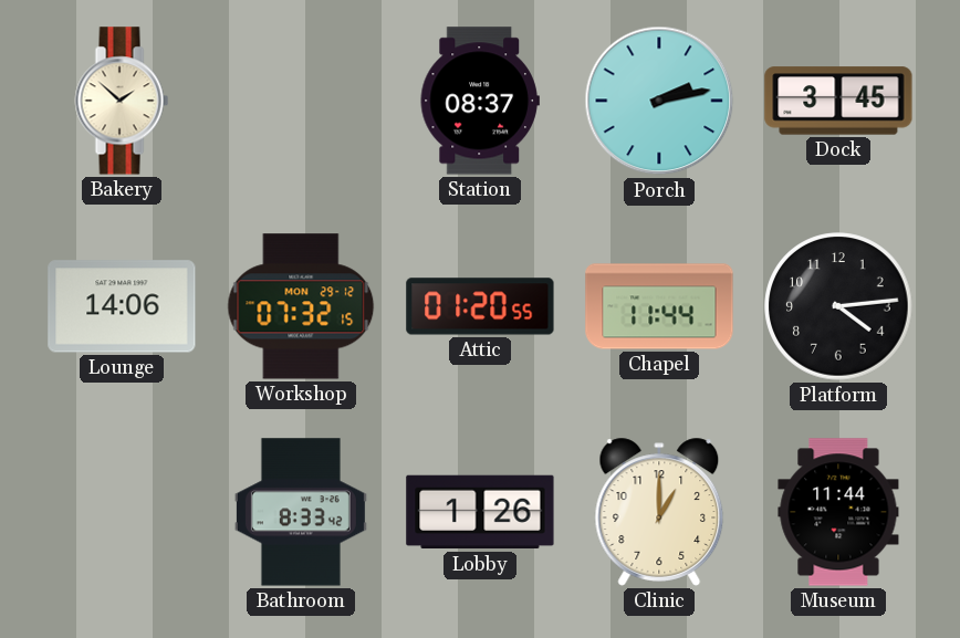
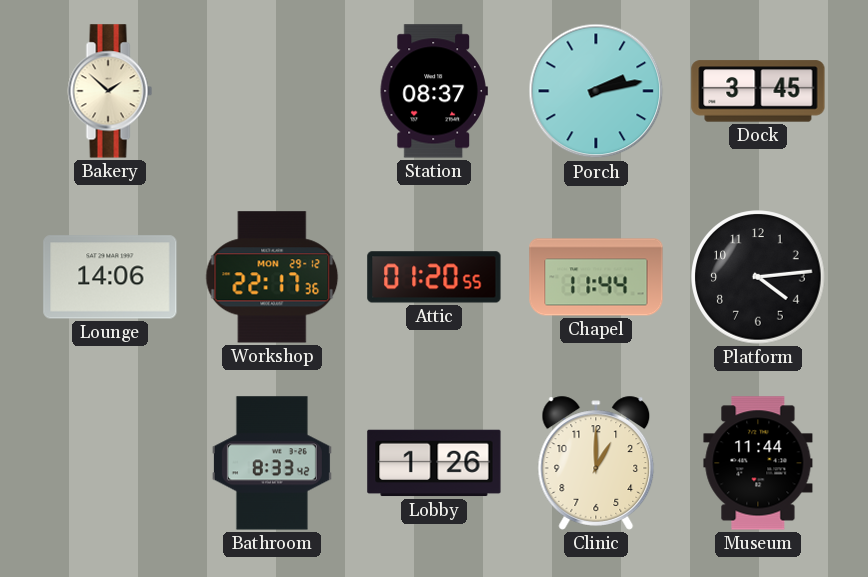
Workshop: 07:32 -> 22:17
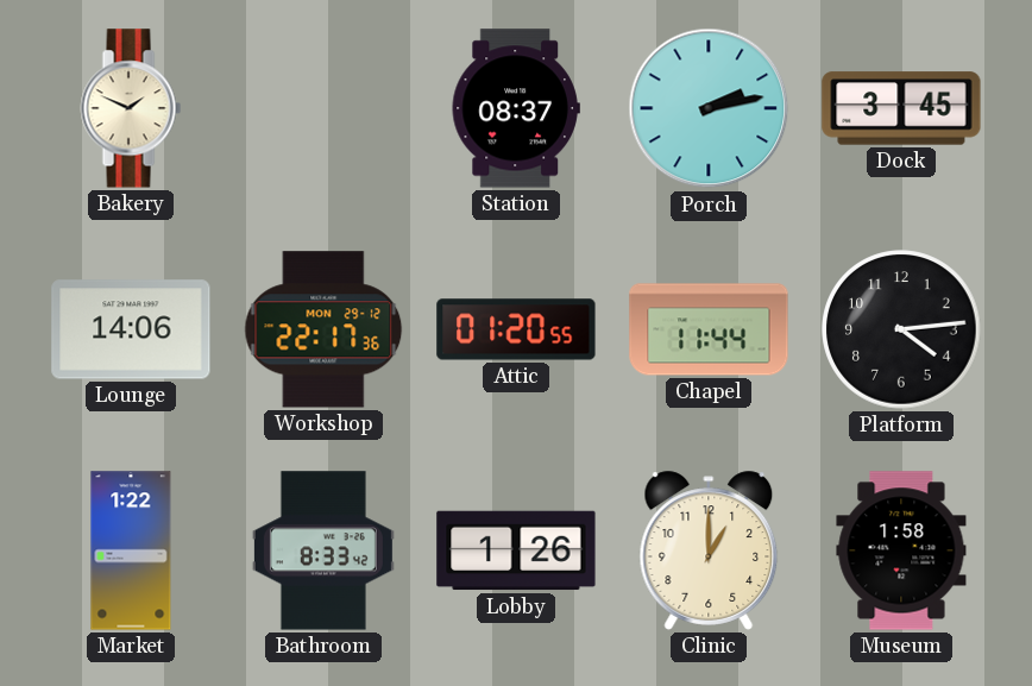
Bakery: 1:52 -> 1:49
Market: none -> 1:22
Museum: 11:44 -> 1:58
